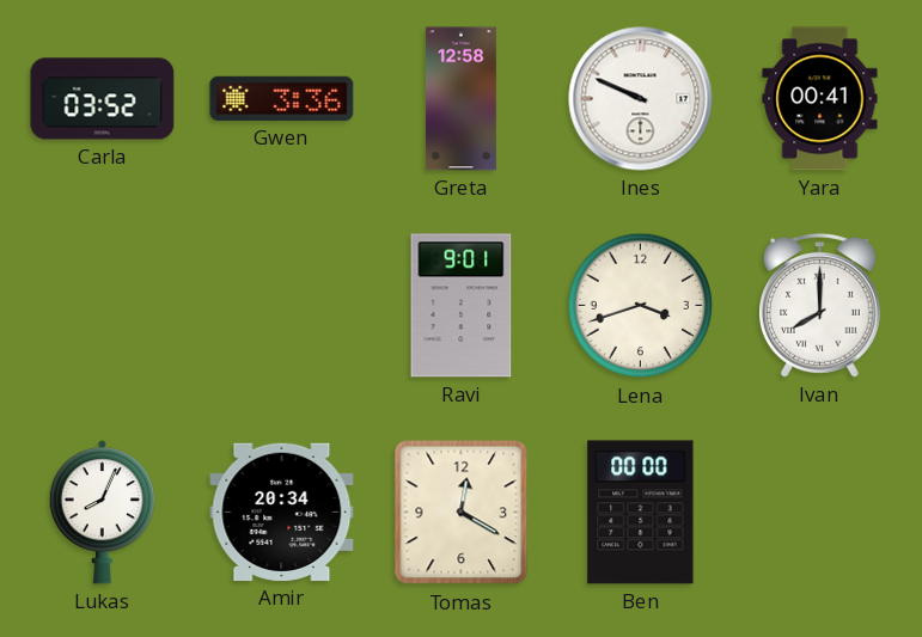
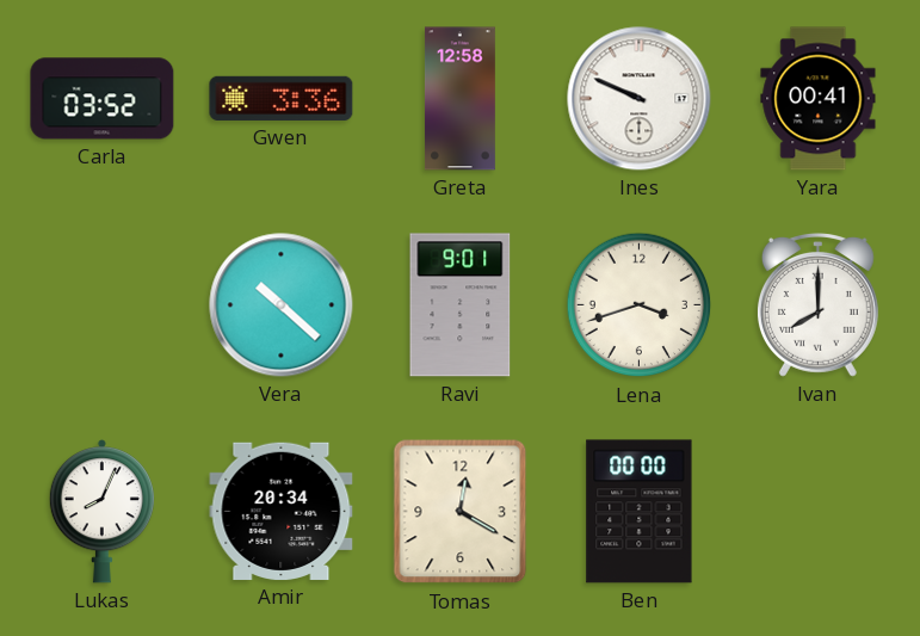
Vera: none -> 10:22
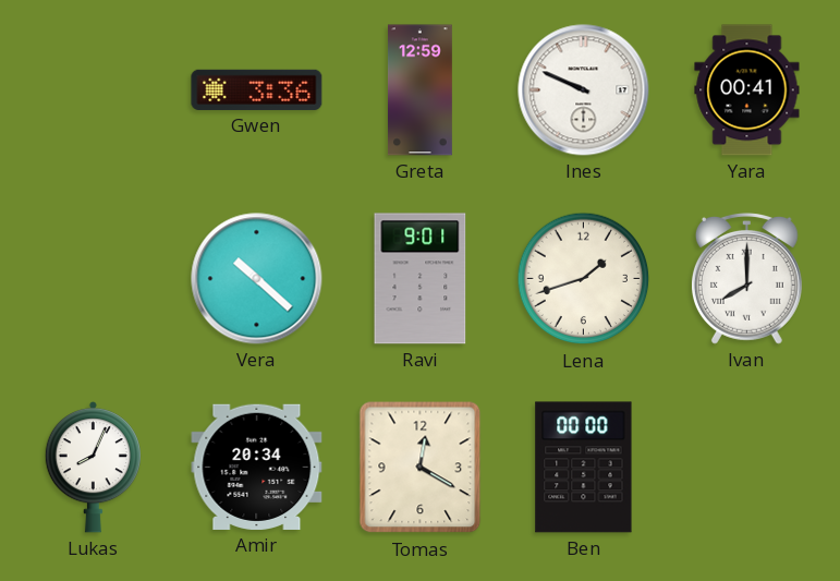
Carla: 03:52 -> none
Greta: 12:58 -> 12:59
Lena: 3:42 -> 1:42
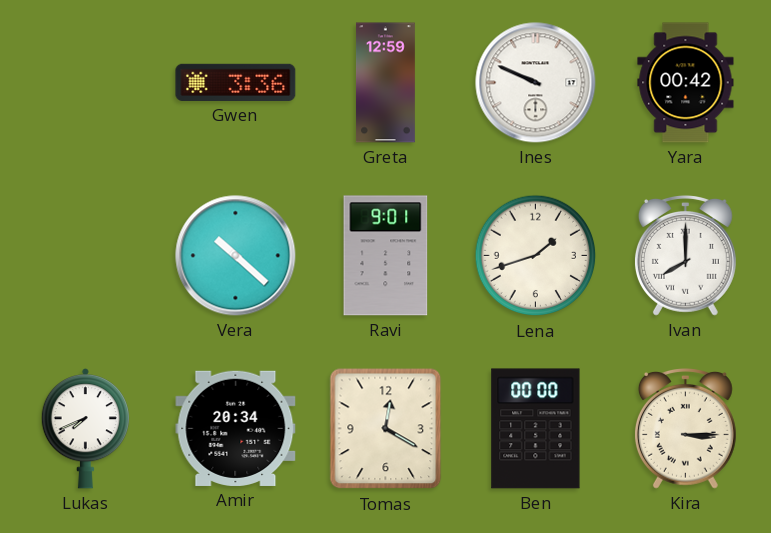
Yara: 00:41 -> 00:42
Lukas: 8:04 -> 7:41
Kira: none -> 3:15
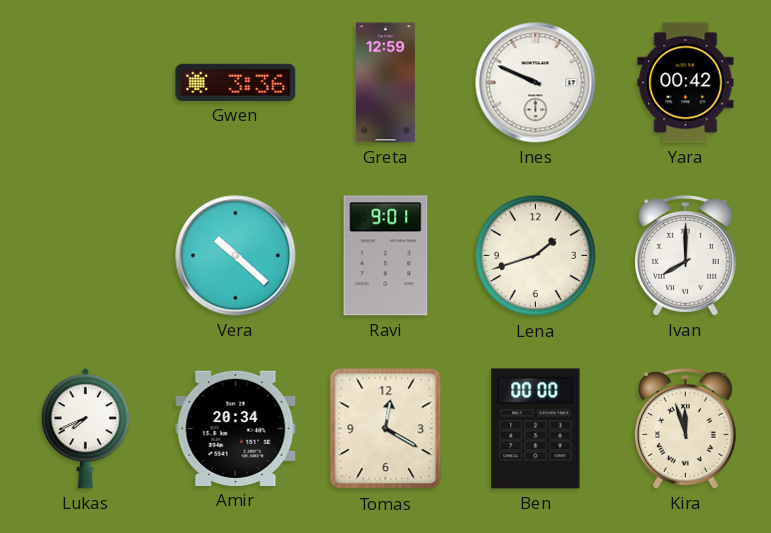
Kira: 3:15 -> 11:57
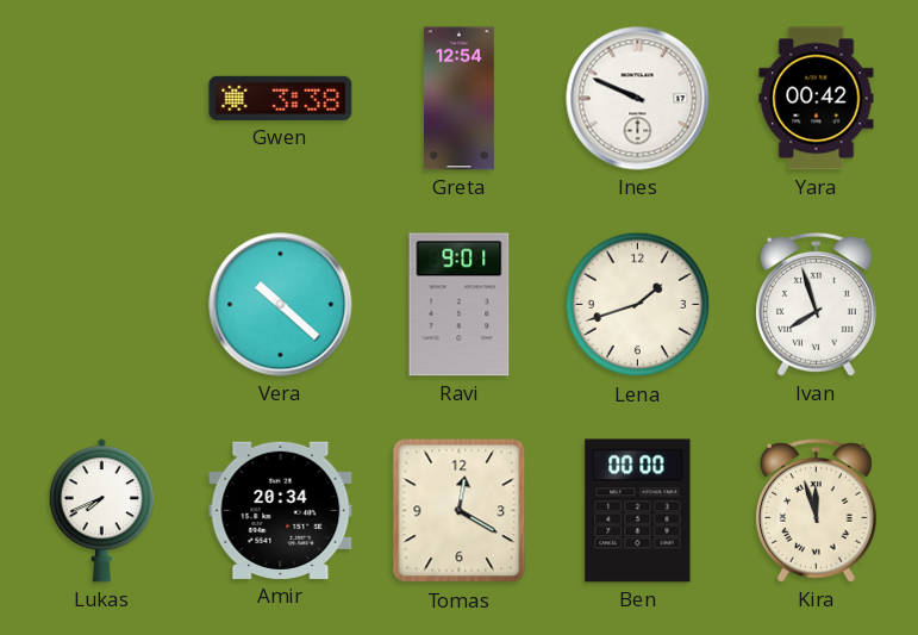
Gwen: 3:36 -> 3:38
Greta: 12:59 -> 12:54
Ivan: 8:00 -> 7:57
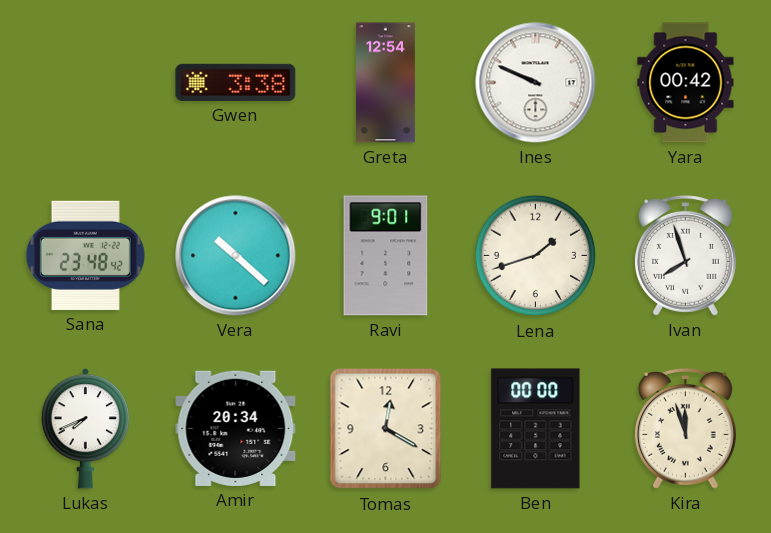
Sana: none -> 23:48
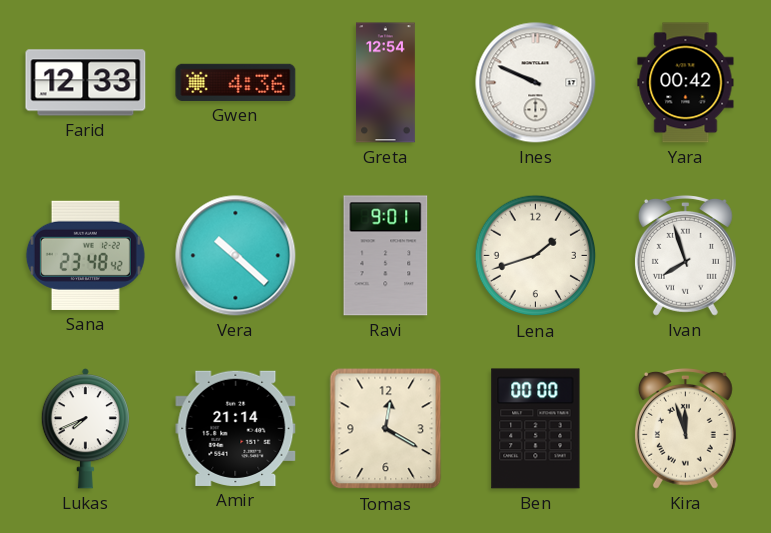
Farid: none -> 12:33
Gwen: 3:38 -> 4:36
Amir: 20:34 -> 21:14
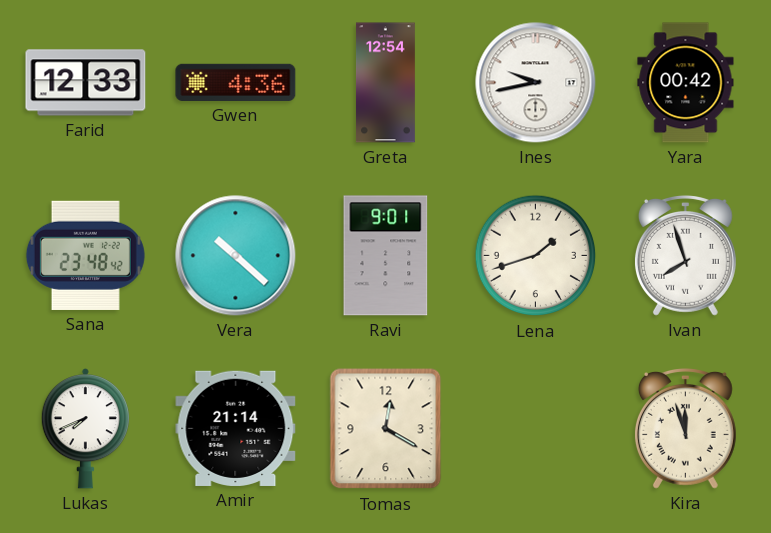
Ines: 9:49 -> 9:43
Ben: 00:00 -> none
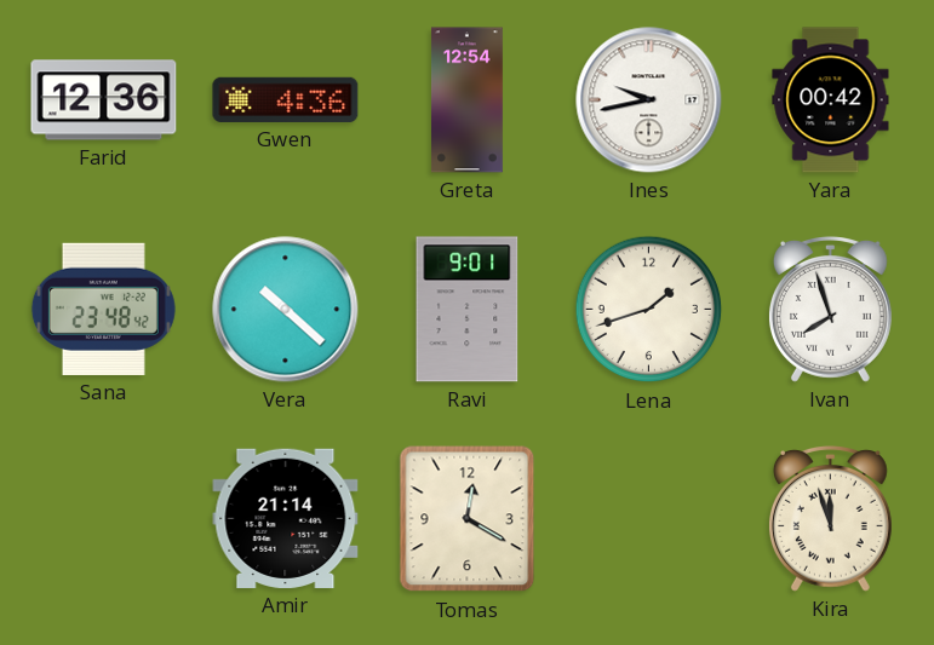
Farid: 12:33 -> 12:36
Lukas: 7:41 -> none
